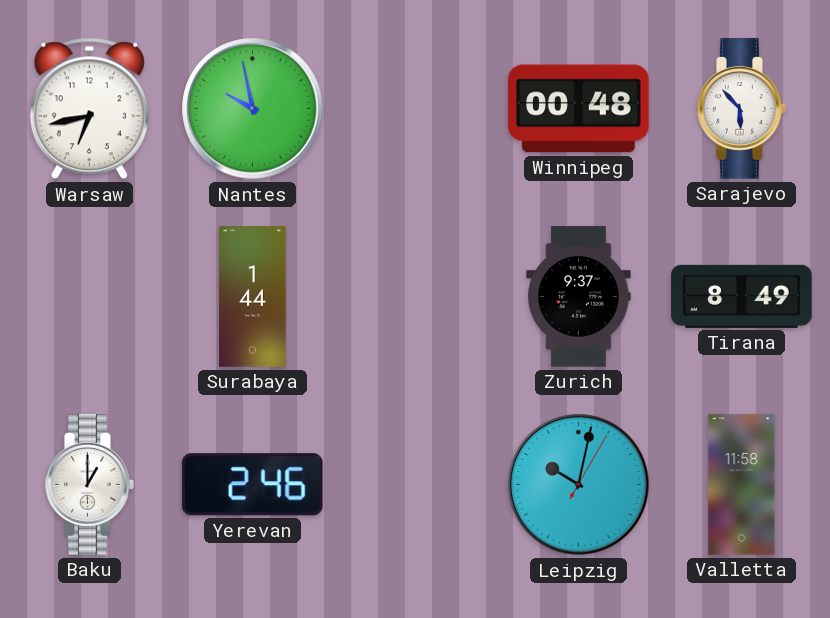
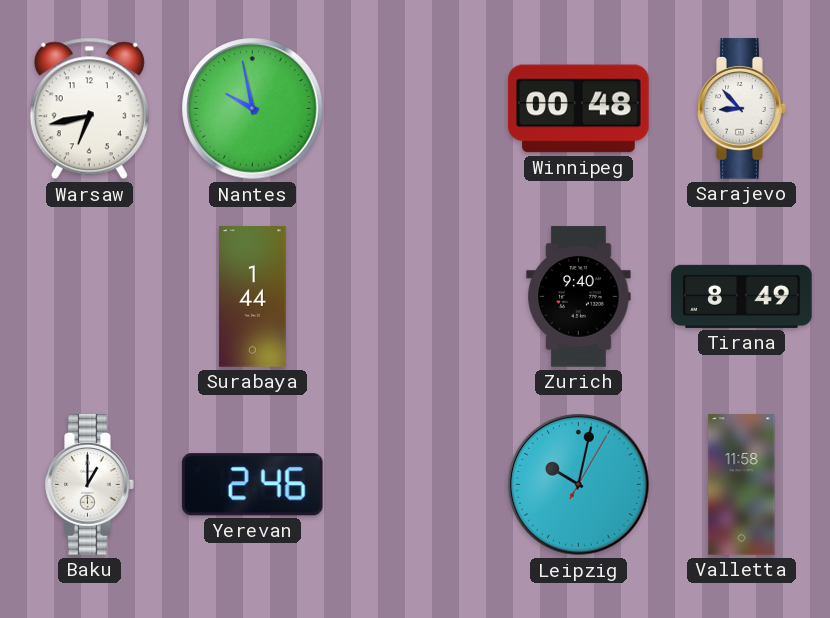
Sarajevo: 5:53 -> 8:53
Zurich: 9:37 -> 9:40
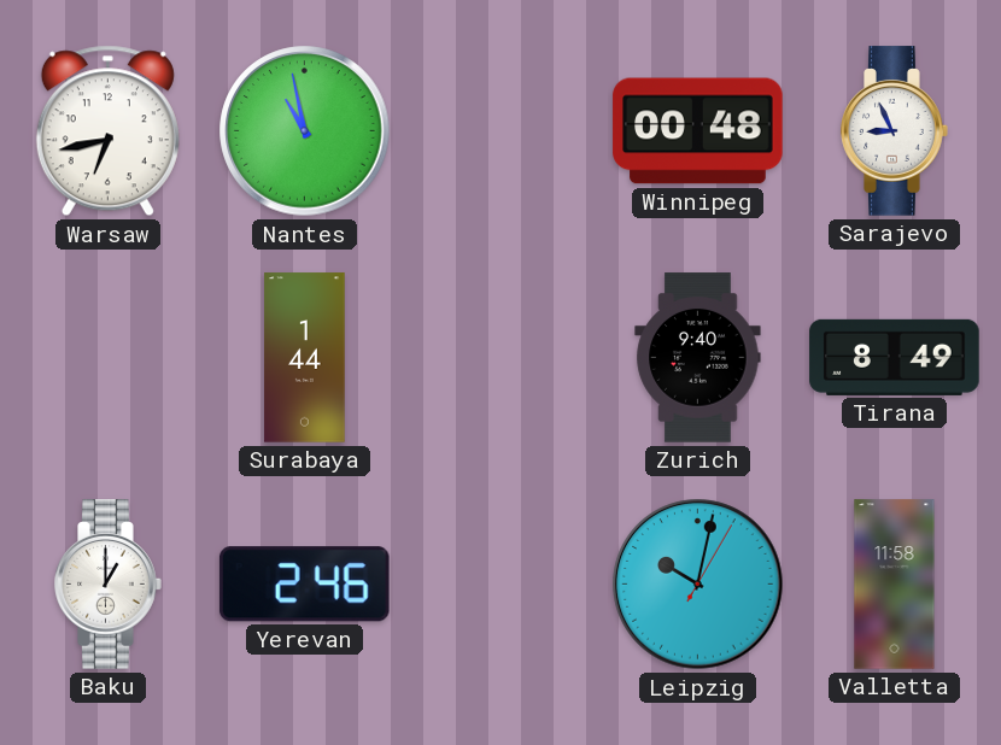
Nantes: 9:58 -> 10:58
Sarajevo: 8:53 -> 8:56
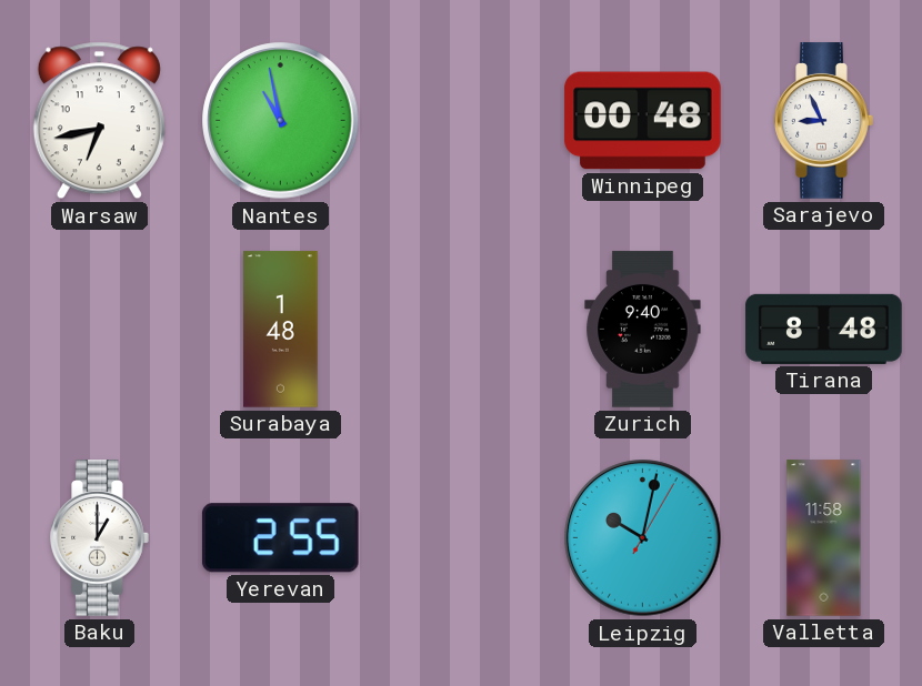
Surabaya: 1:44 -> 1:48
Tirana: 8:49 -> 8:48
Yerevan: 2:46 -> 2:55
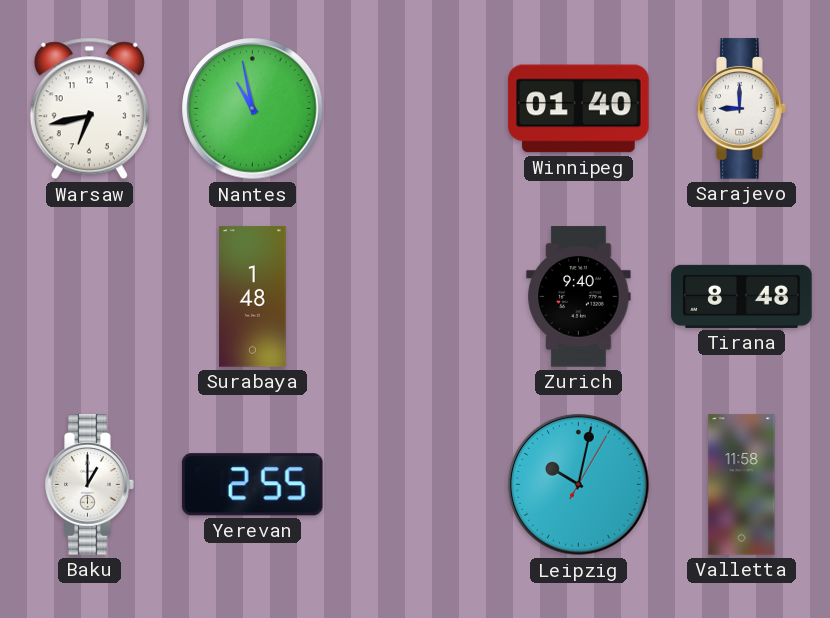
Winnipeg: 00:48 -> 01:40
Sarajevo: 8:56 -> 9:00
